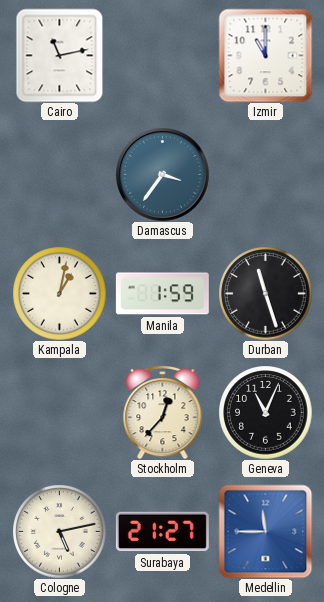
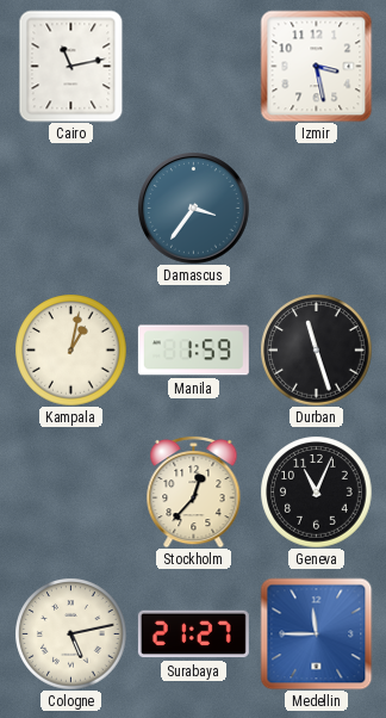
Izmir: 11:00 -> 3:28
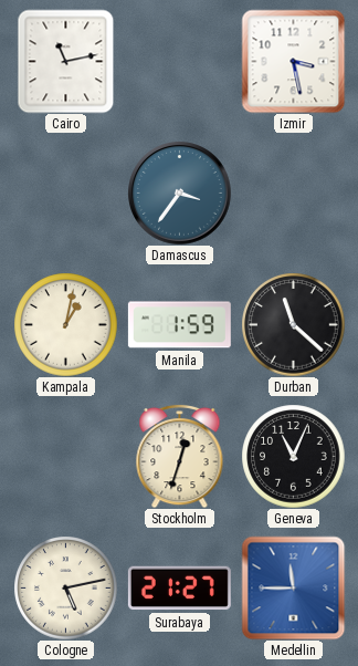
Durban: 11:27 -> 11:22
Stockholm: 12:37 -> 12:33
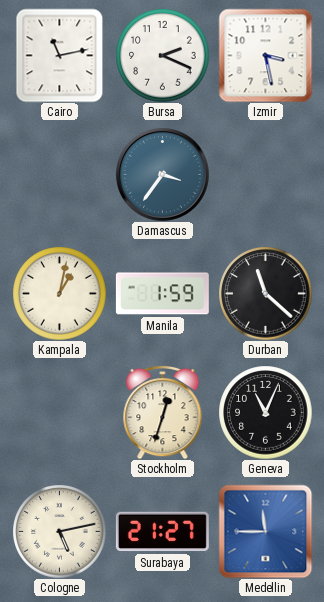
Bursa: none -> 2:19
